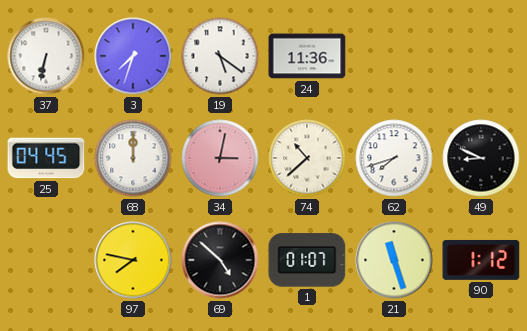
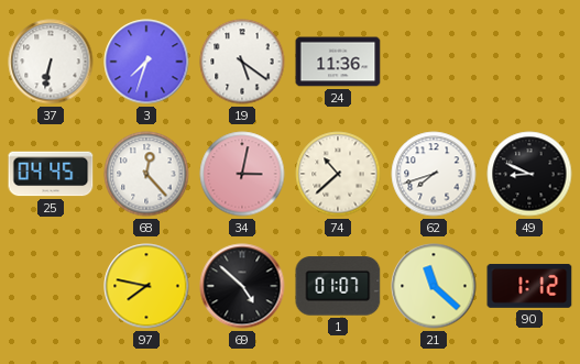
68: 12:00 -> 12:23
21: 11:27 -> 11:22
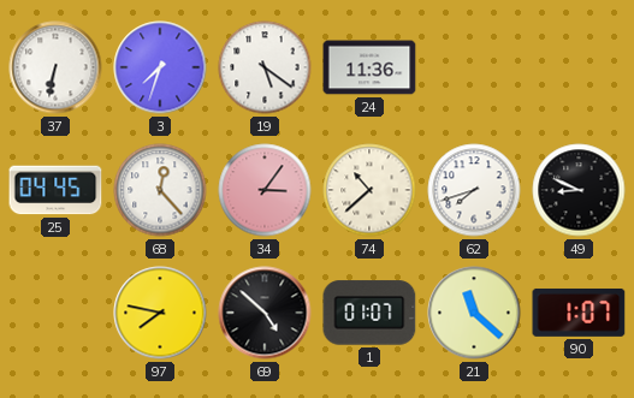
34: 3:02 -> 3:06
90: 1:12 -> 1:07
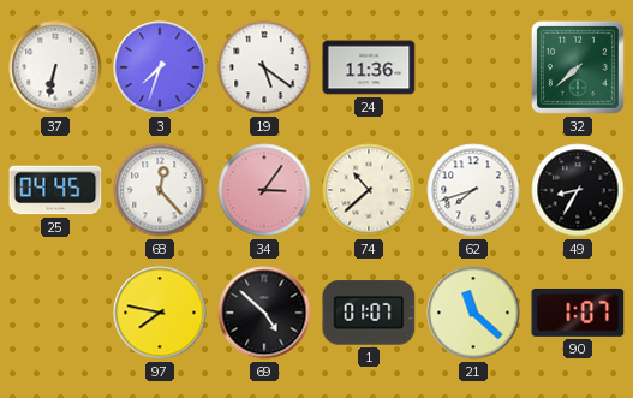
32: none -> 7:38
49: 8:49 -> 8:35
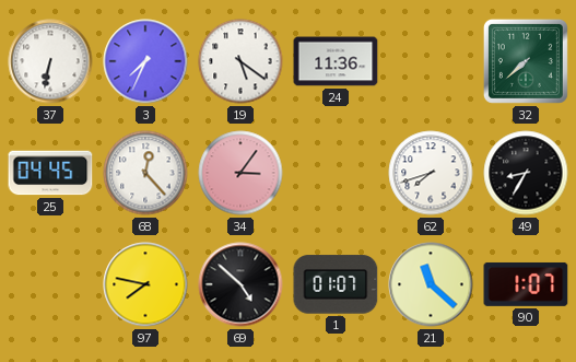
3: 7:33 -> 7:34
74: 10:38 -> none
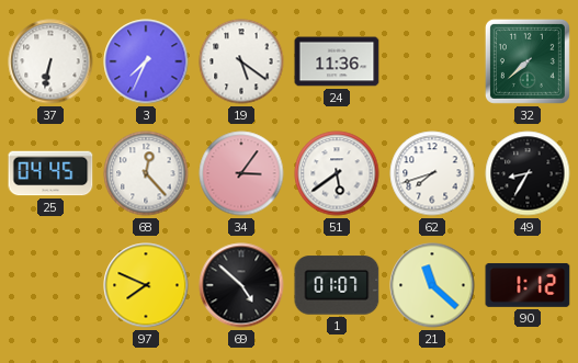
51: none -> 5:39
97: 7:47 -> 7:49
90: 1:07 -> 1:12
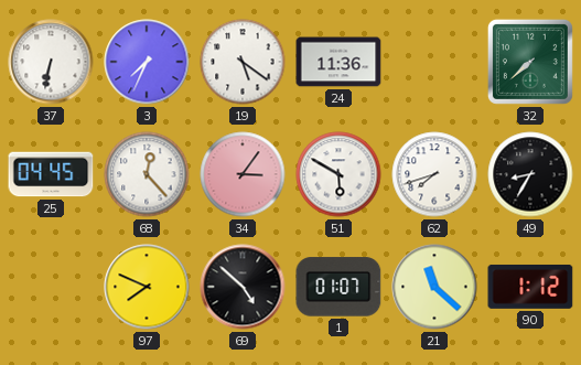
51: 5:39 -> 5:50
